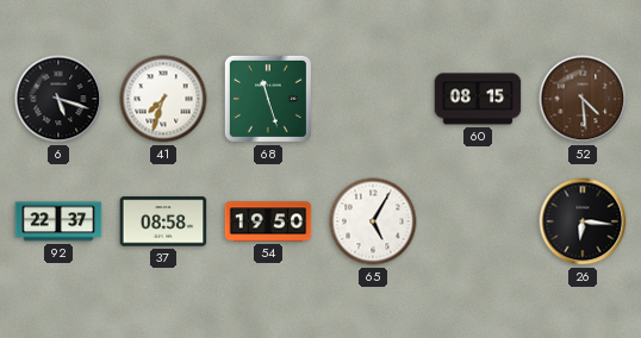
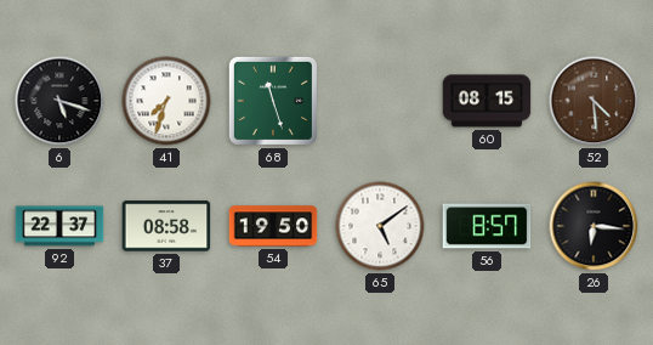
65: 5:05 -> 5:09
56: none -> 8:57
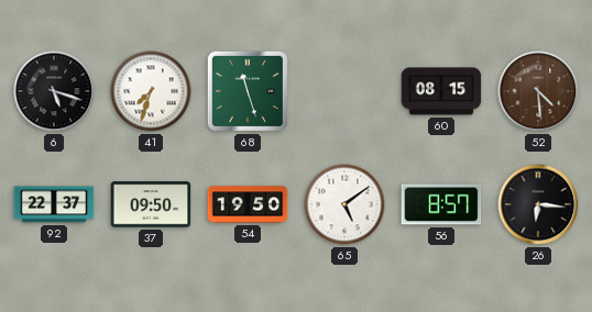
37: 08:58 -> 09:50
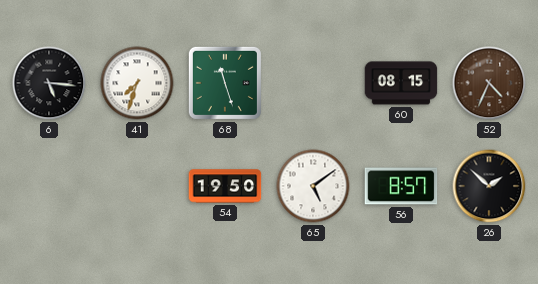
6: 5:18 -> 5:16
52: 4:29 -> 4:34
92: 22:37 -> none
37: 09:50 -> none
26: 6:16 -> 1:52
